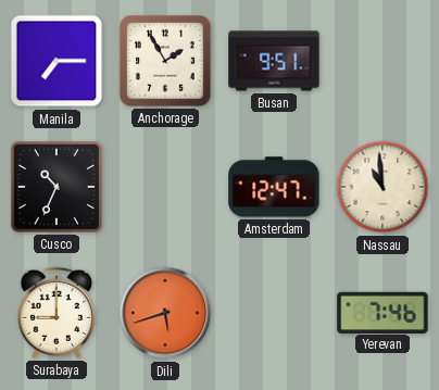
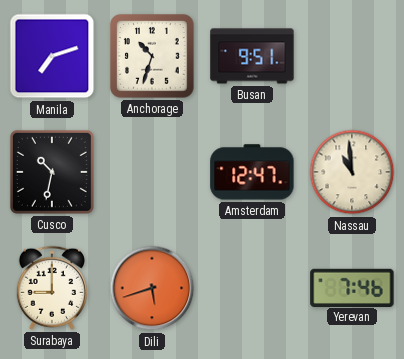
Manila: 7:15 -> 7:12
Anchorage: 1:55 -> 10:33
Cusco: 10:34 -> 10:32
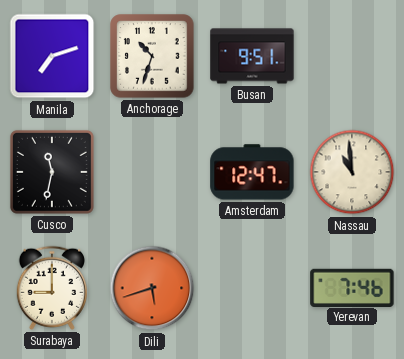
Cusco: 10:32 -> 11:32
